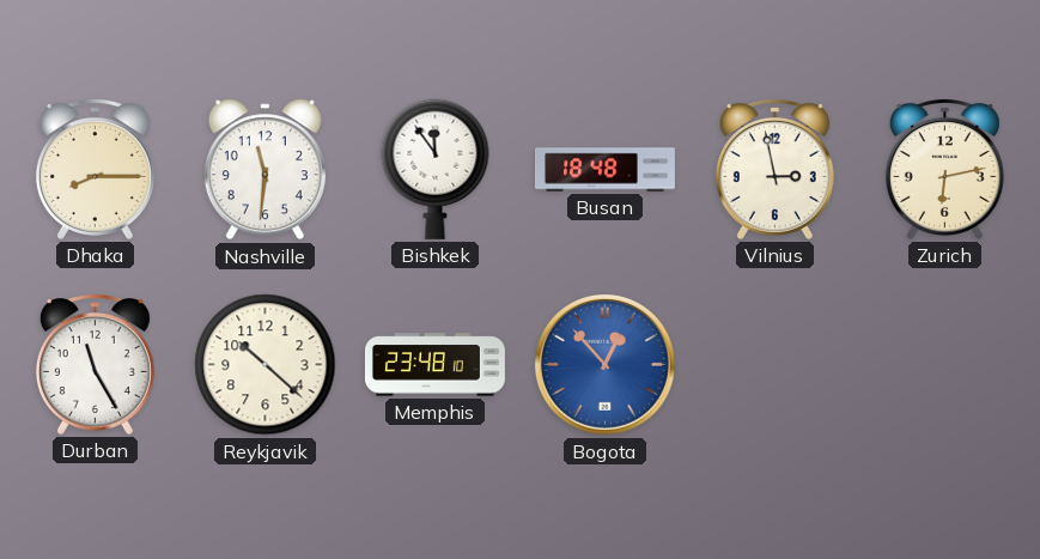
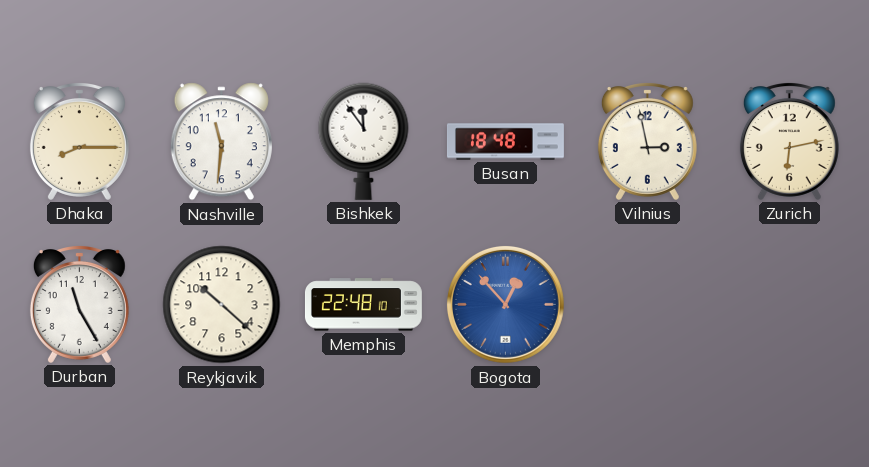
Memphis: 23:48 -> 22:48
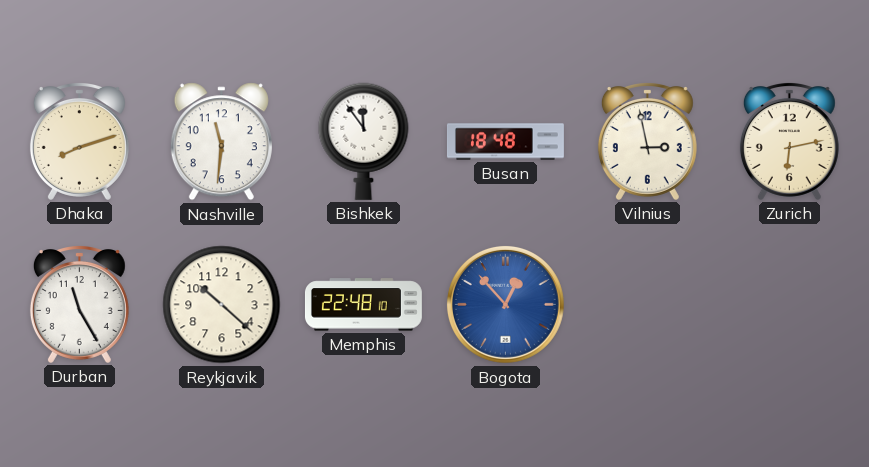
Dhaka: 8:15 -> 8:12
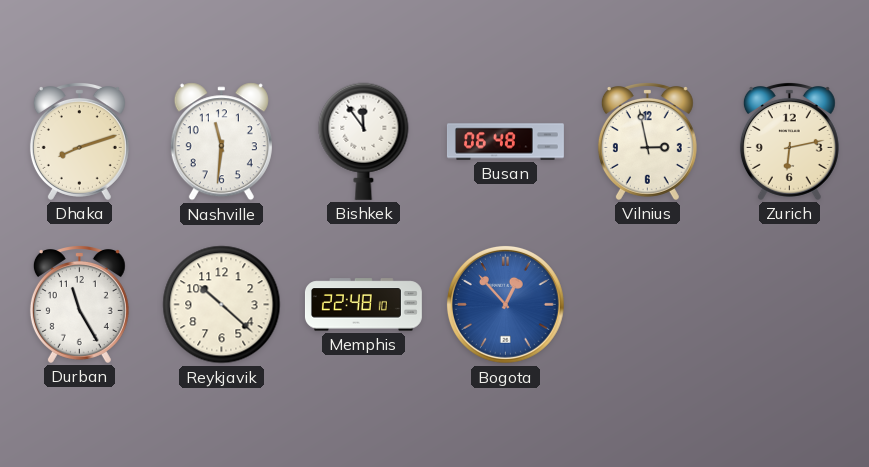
Busan: 18:48 -> 06:48
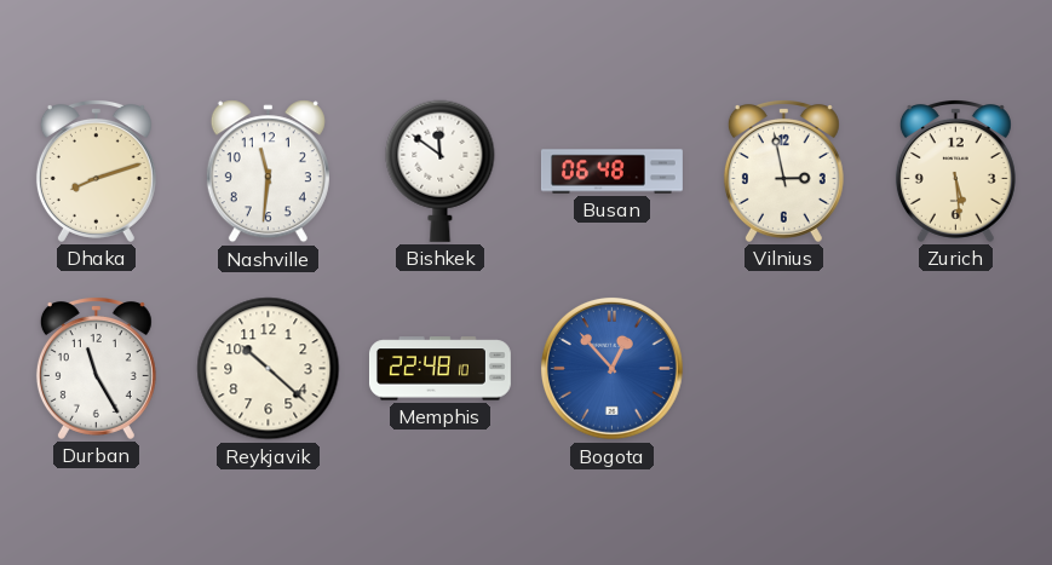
Bishkek: 11:54 -> 11:51
Zurich: 6:13 -> 5:29
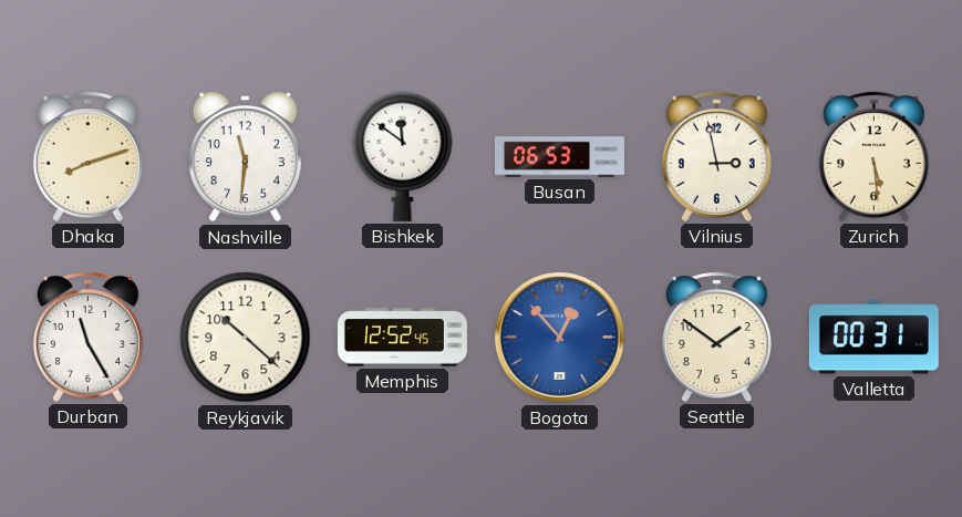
Busan: 06:48 -> 06:53
Memphis: 22:48 -> 12:52
Seattle: none -> 1:51
Valletta: none -> 00:31
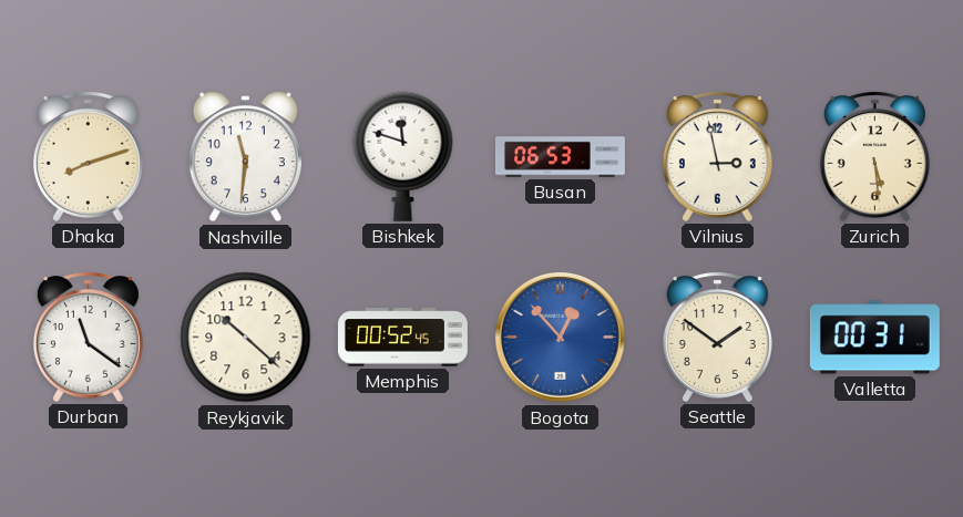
Bishkek: 11:51 -> 11:48
Durban: 11:25 -> 11:21
Memphis: 12:52 -> 00:52
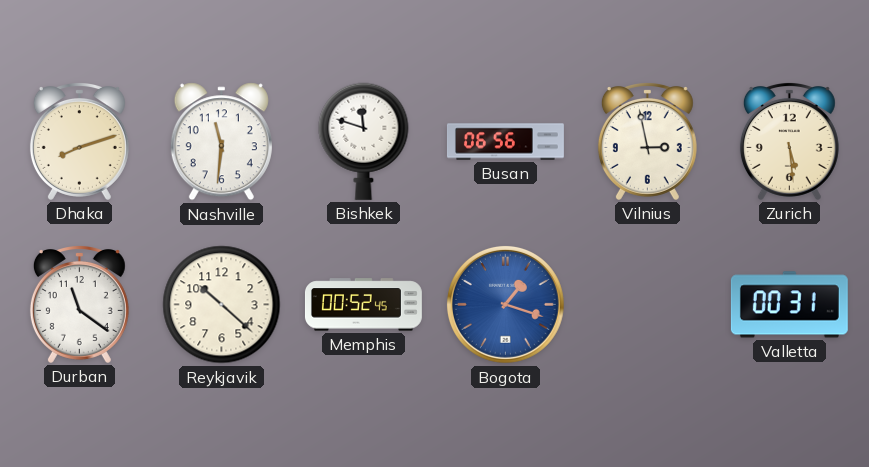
Busan: 06:53 -> 06:56
Bogota: 12:53 -> 1:18
Seattle: 1:51 -> none
